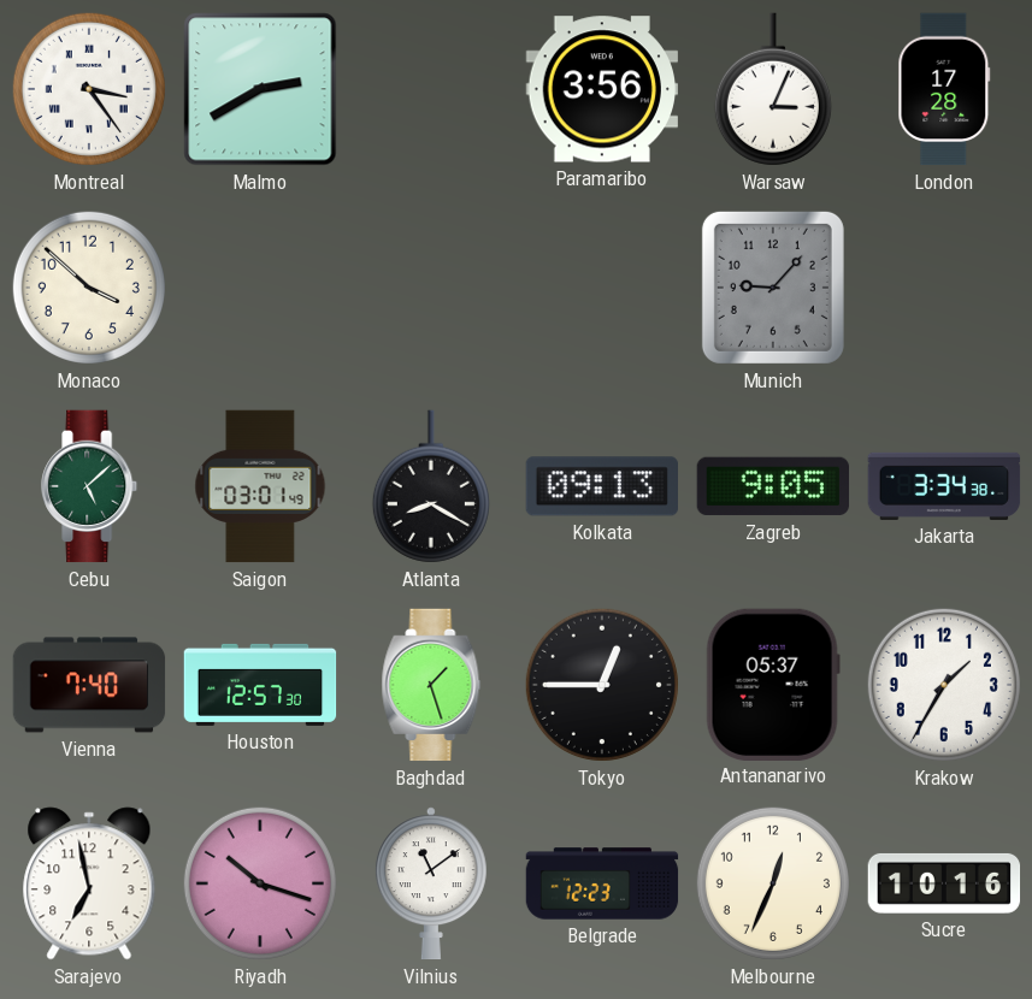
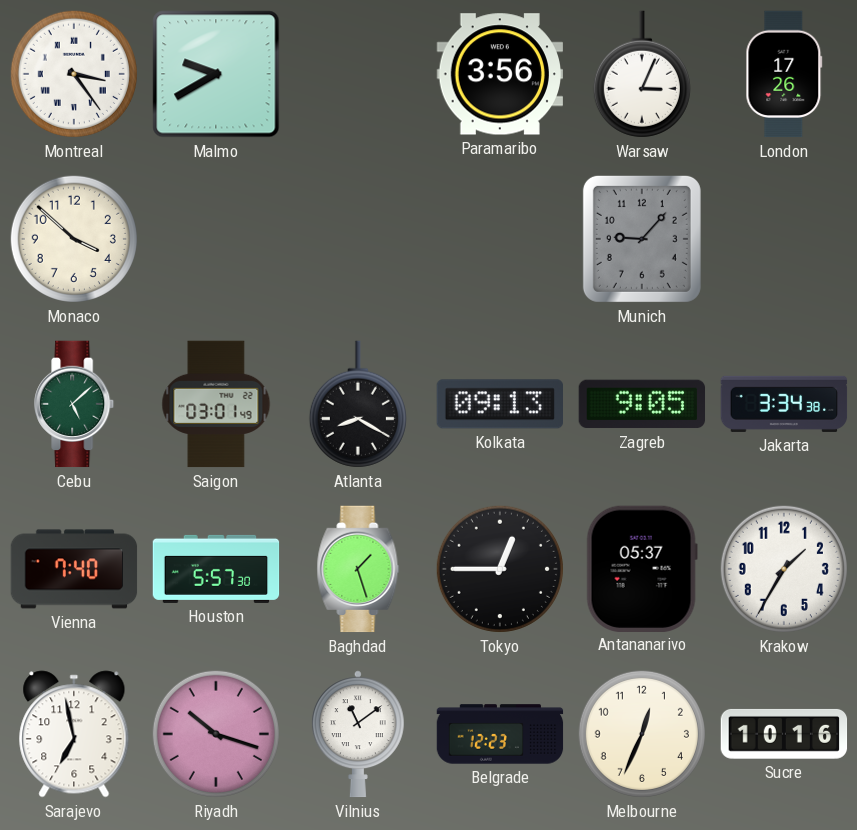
Malmo: 2:40 -> 9:40
London: 17:28 -> 17:26
Houston: 12:57 -> 5:57
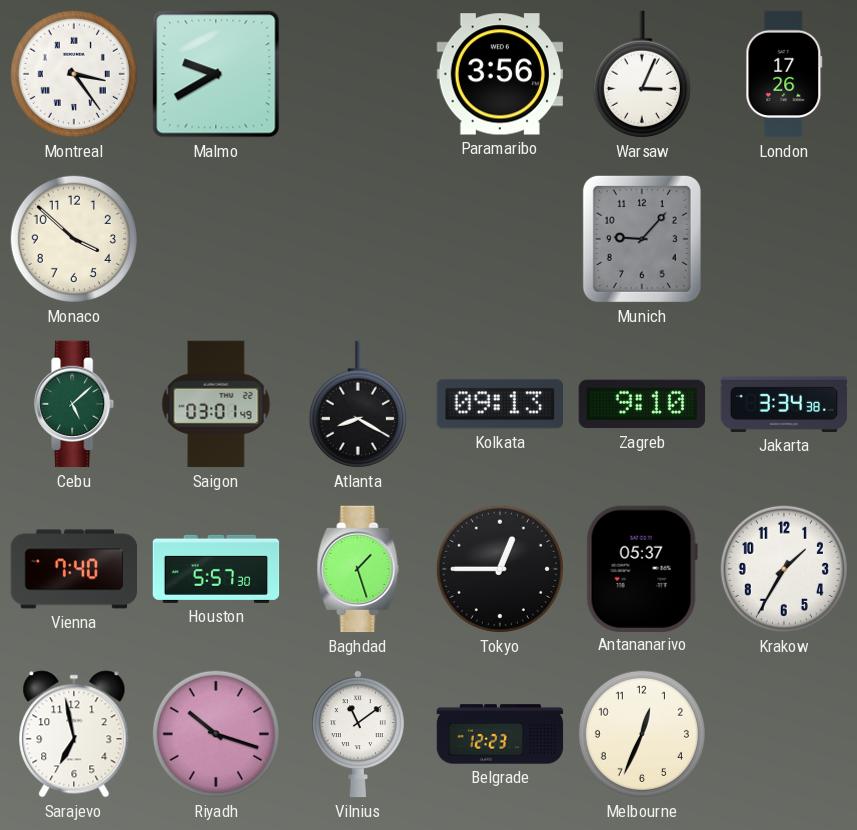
Zagreb: 9:05 -> 9:10
Sucre: 10:16 -> none
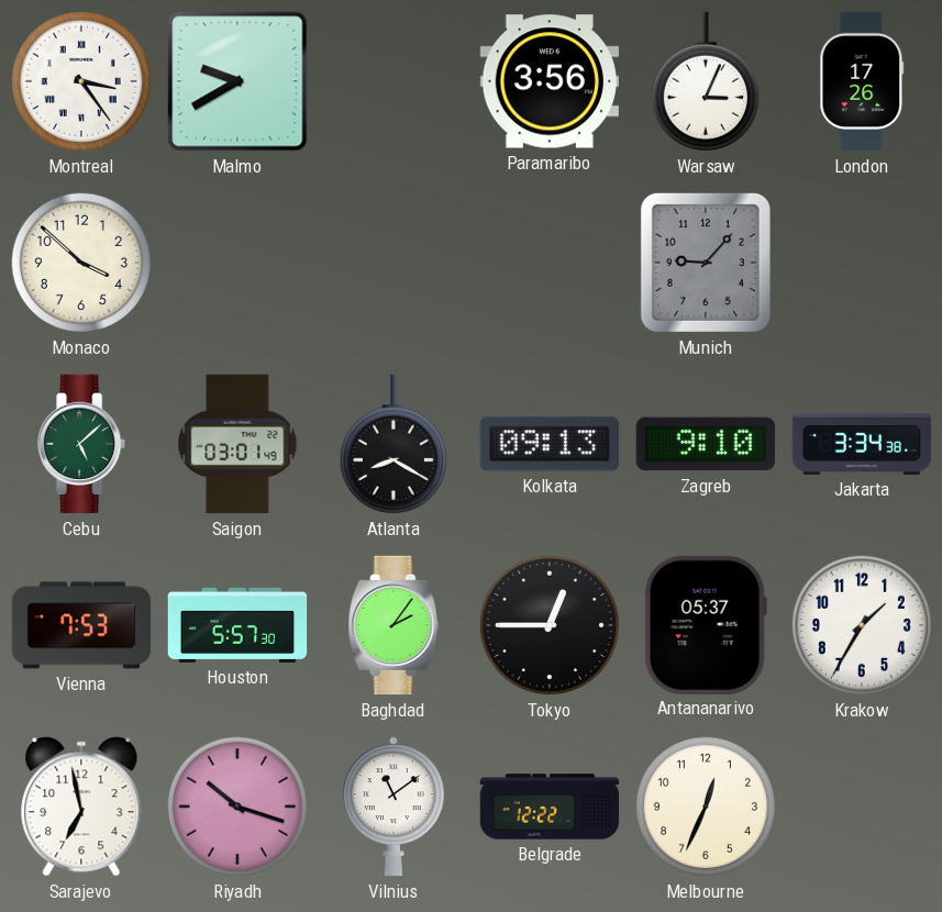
Vienna: 7:40 -> 7:53
Baghdad: 1:27 -> 2:06
Belgrade: 12:23 -> 12:22
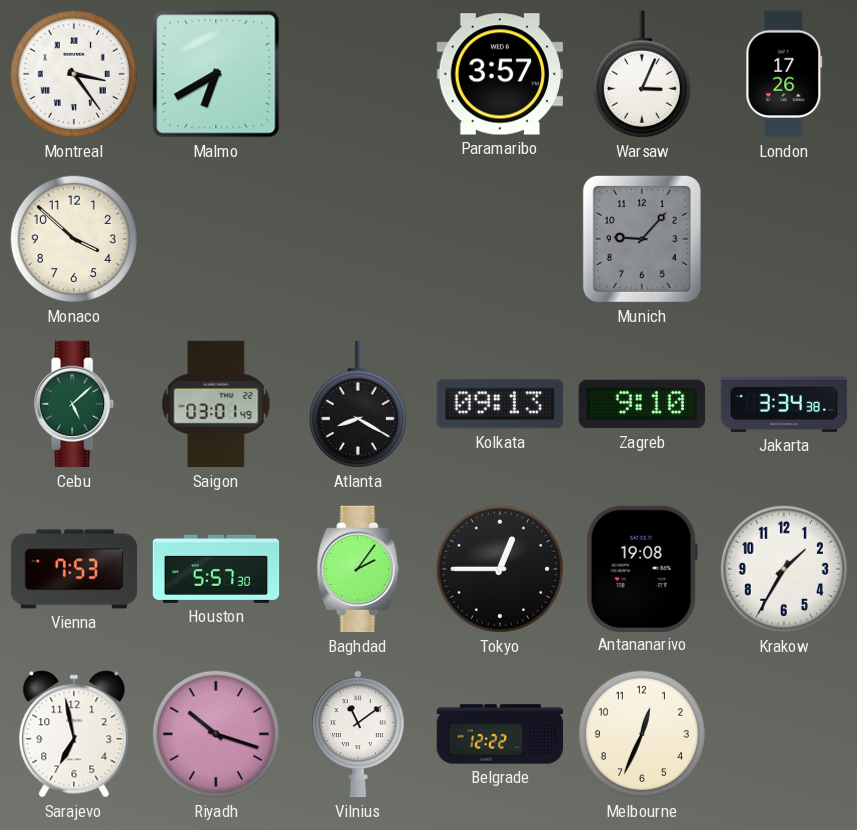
Malmo: 9:40 -> 6:40
Paramaribo: 3:56 -> 3:57
Antananarivo: 05:37 -> 19:08
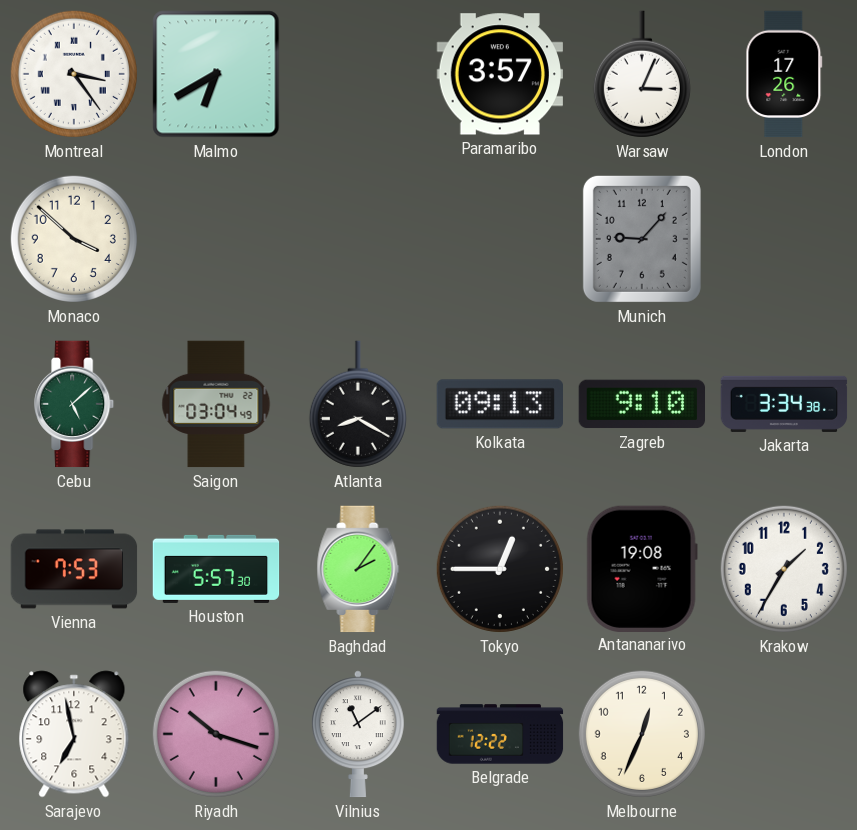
Saigon: 03:01 -> 03:04
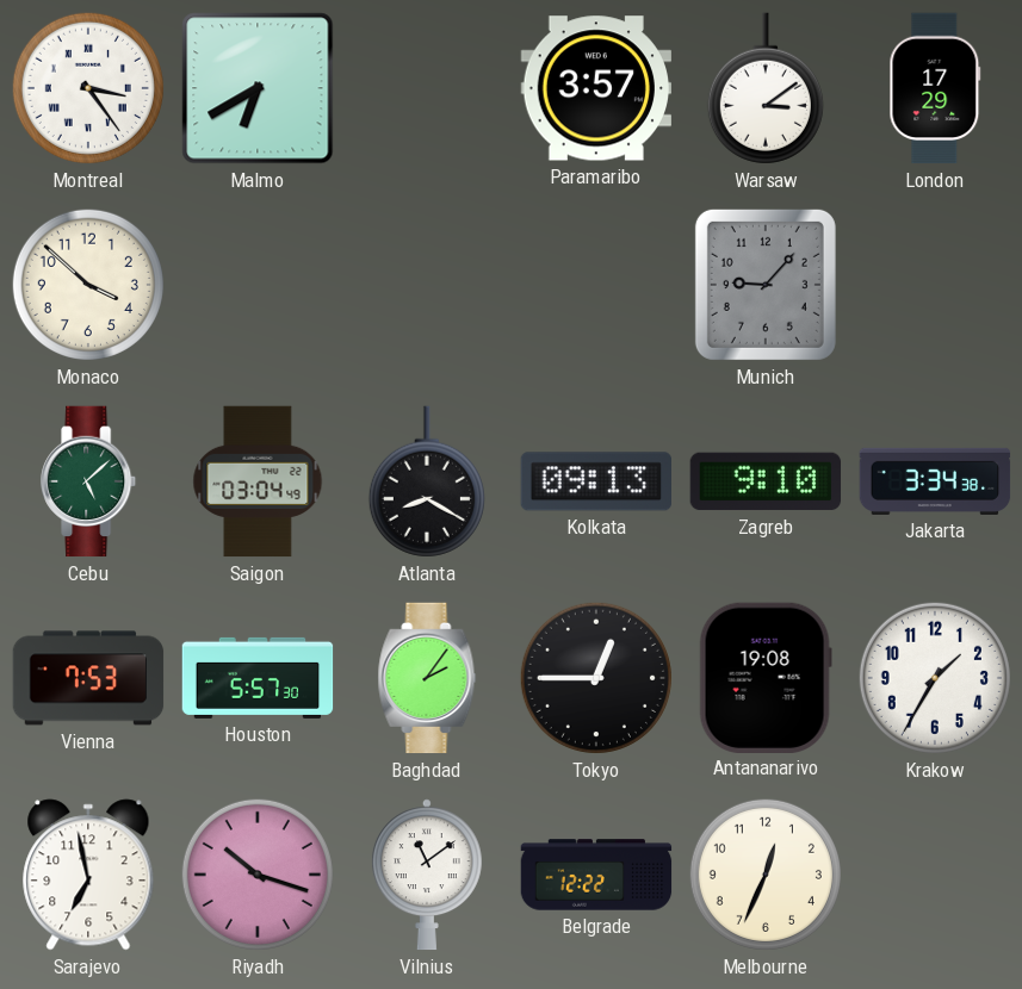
Warsaw: 3:04 -> 3:09
London: 17:26 -> 17:29
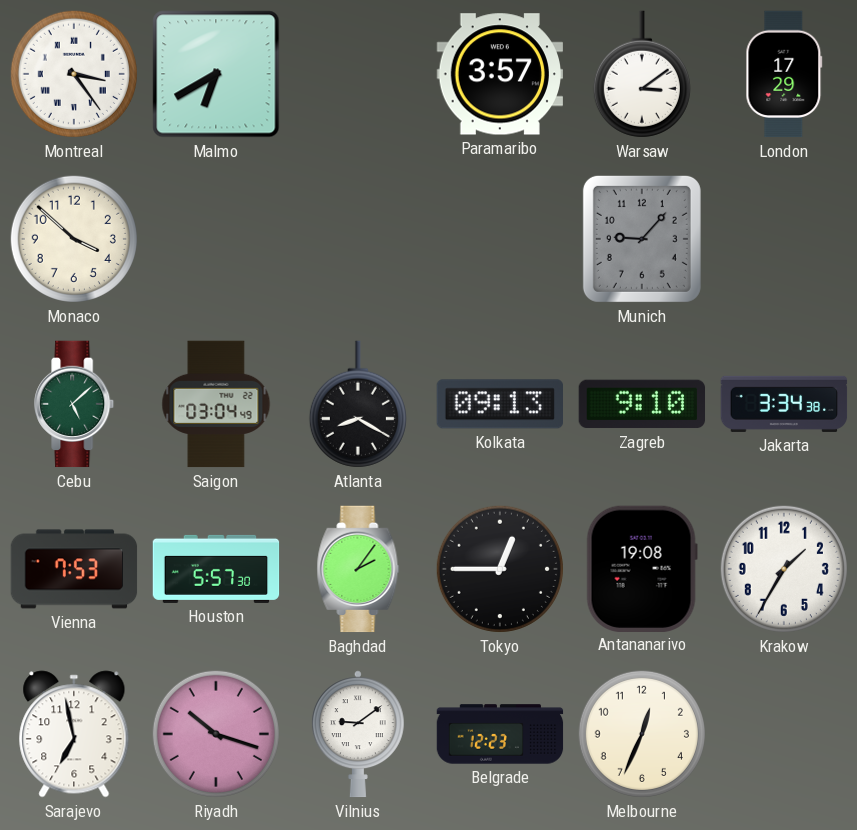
Vilnius: 11:09 -> 9:09
Belgrade: 12:22 -> 12:23
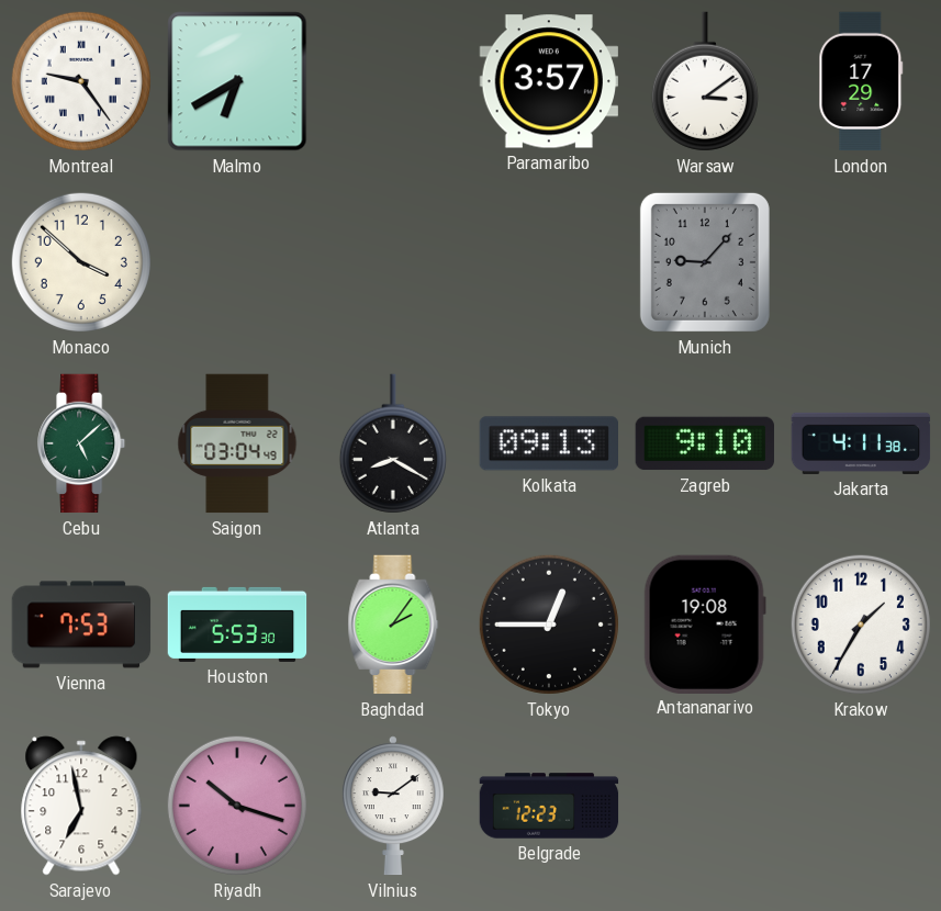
Montreal: 3:24 -> 9:24
Jakarta: 3:34 -> 4:11
Houston: 5:57 -> 5:53
Melbourne: 12:34 -> none
